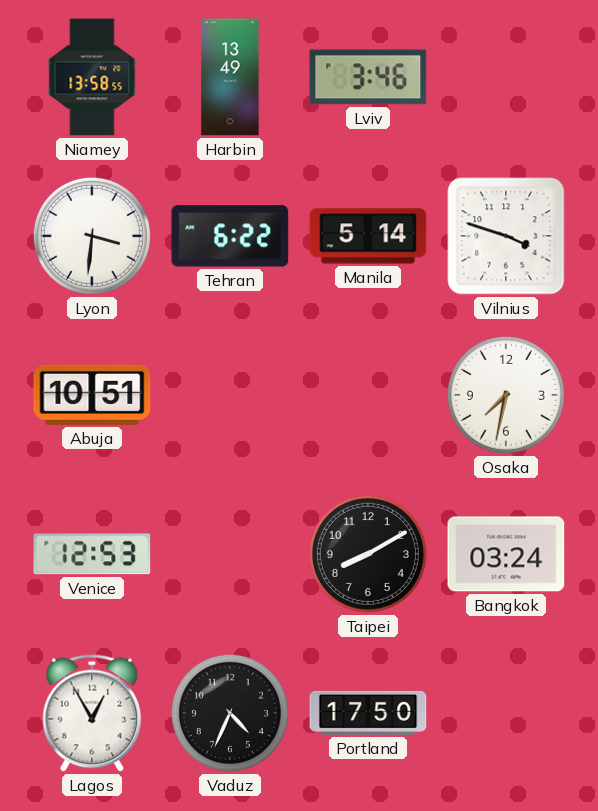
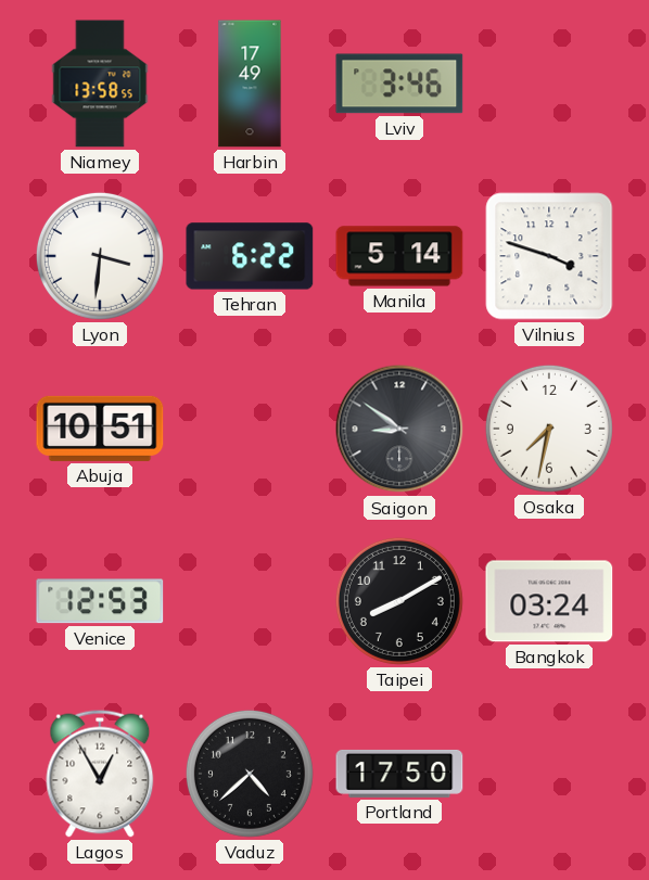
Harbin: 13:49 -> 17:49
Saigon: none -> 8:51
Vaduz: 4:34 -> 4:38
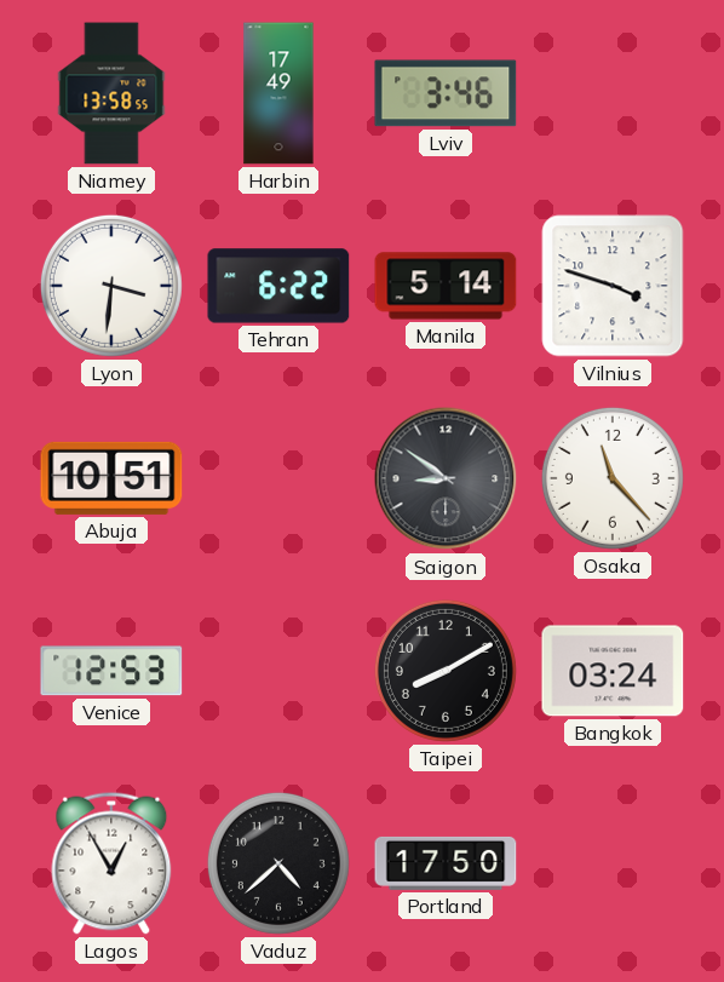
Osaka: 7:32 -> 11:23
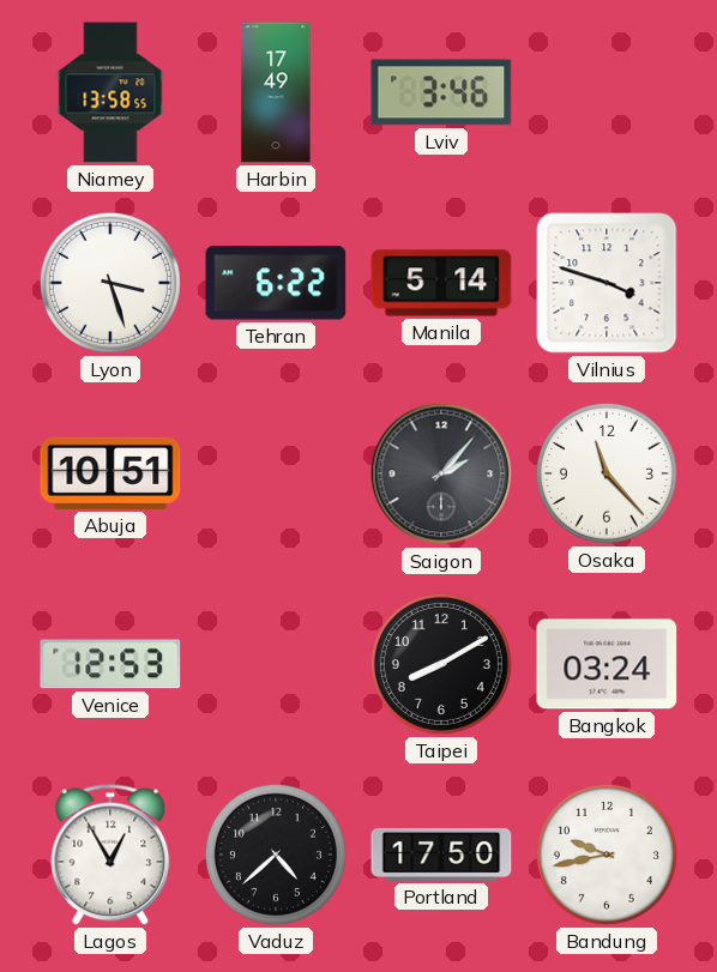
Lyon: 3:31 -> 3:27
Saigon: 8:51 -> 2:07
Bandung: none -> 9:43
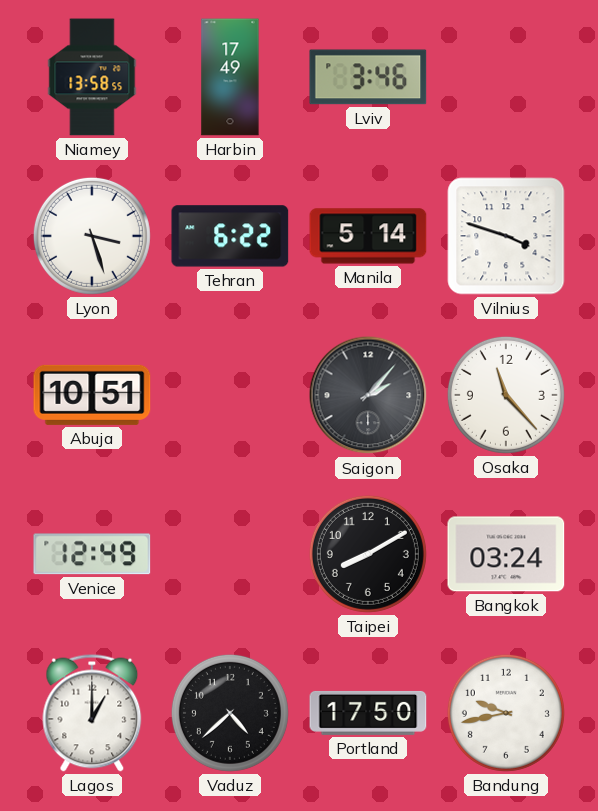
Venice: 12:53 -> 12:49
Lagos: 12:55 -> 1:00
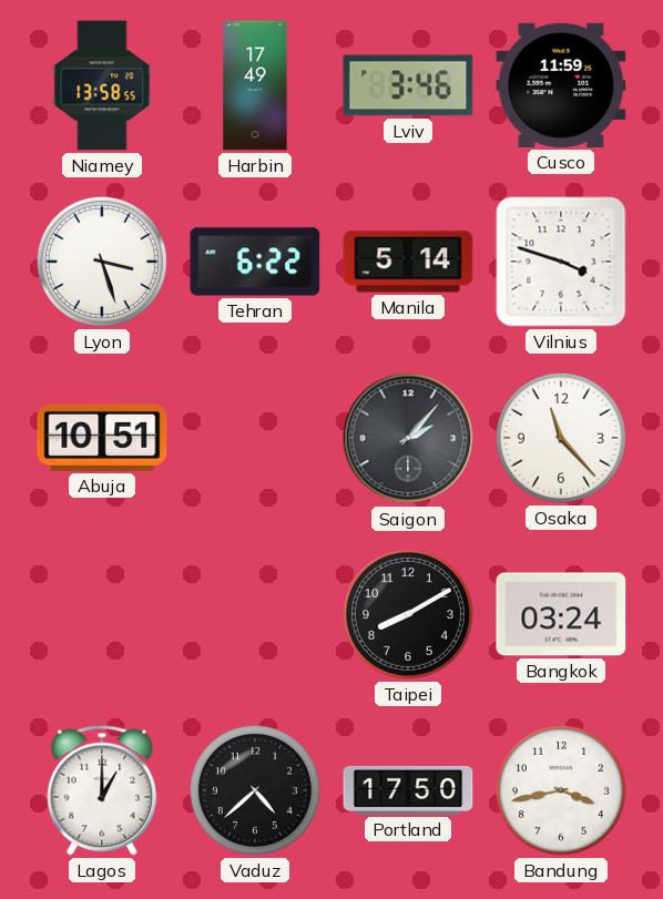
Cusco: none -> 11:59
Venice: 12:49 -> none
Bandung: 9:43 -> 3:43
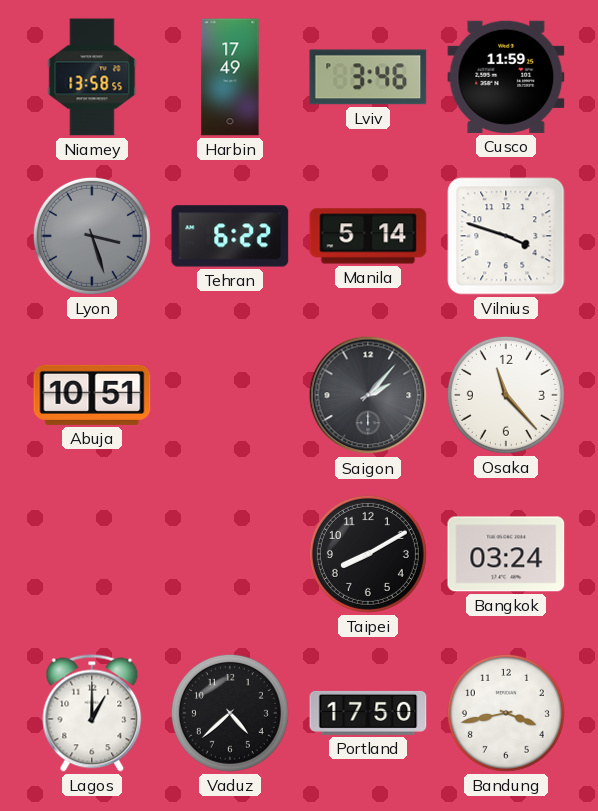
Lyon dial: white -> grey
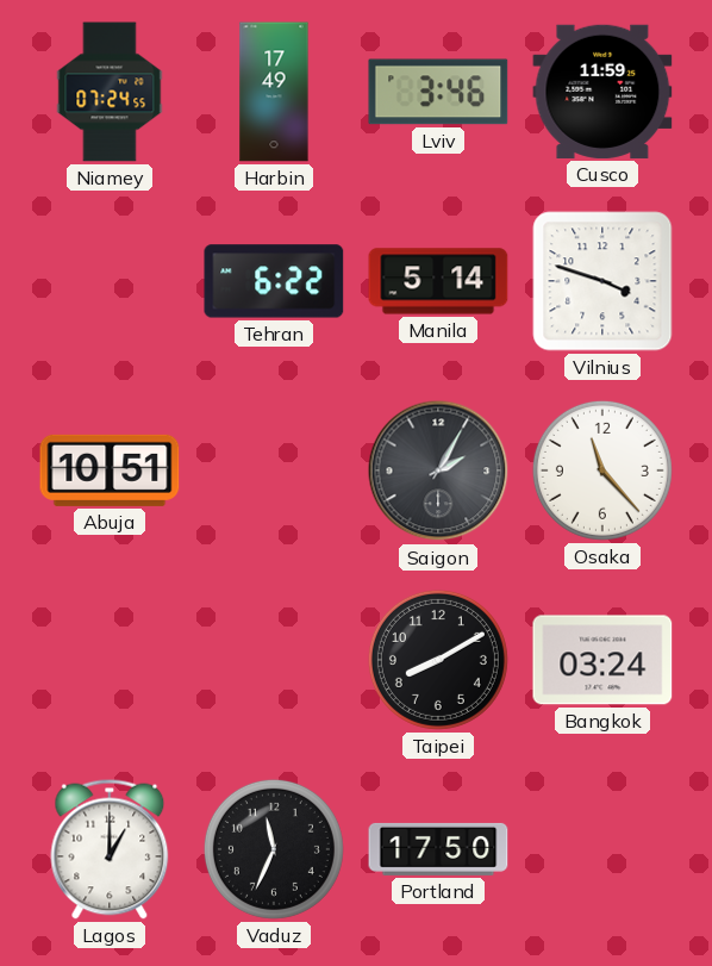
Niamey: 13:58 -> 07:24
Lyon: 3:27 -> none
Saigon: 2:07 -> 2:05
Vaduz: 4:38 -> 11:34
Bandung: 3:43 -> none
